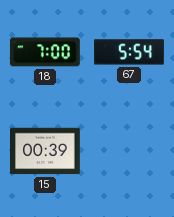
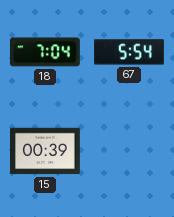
18: 7:00 -> 7:04
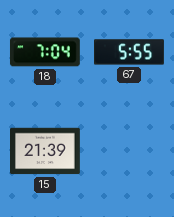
67: 5:54 -> 5:55
15: 00:39 -> 21:39
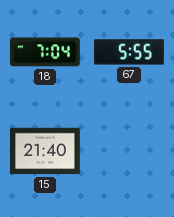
15: 21:39 -> 21:40
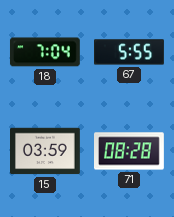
15: 21:40 -> 03:59
71: none -> 08:28
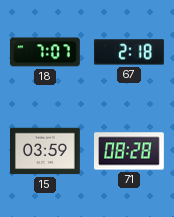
18: 7:04 -> 7:07
67: 5:55 -> 2:18
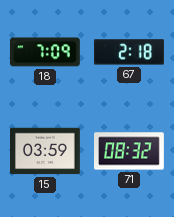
18: 7:07 -> 7:09
71: 08:28 -> 08:32
